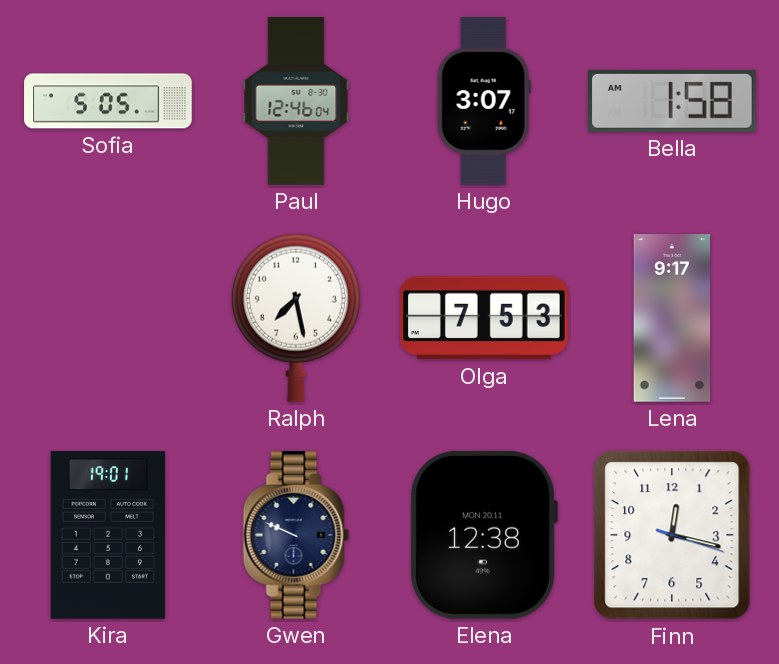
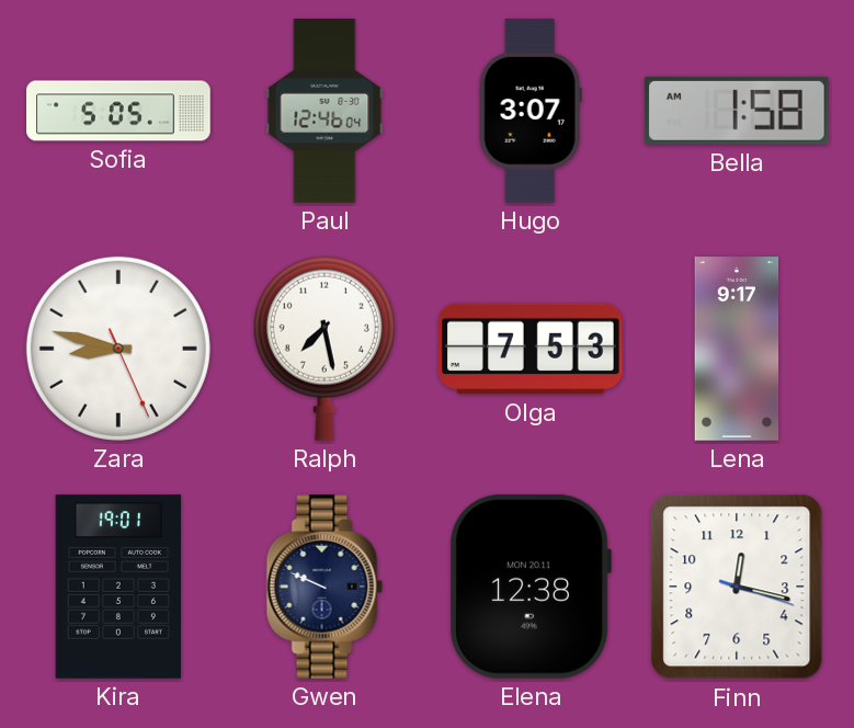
Zara: none -> 8:47
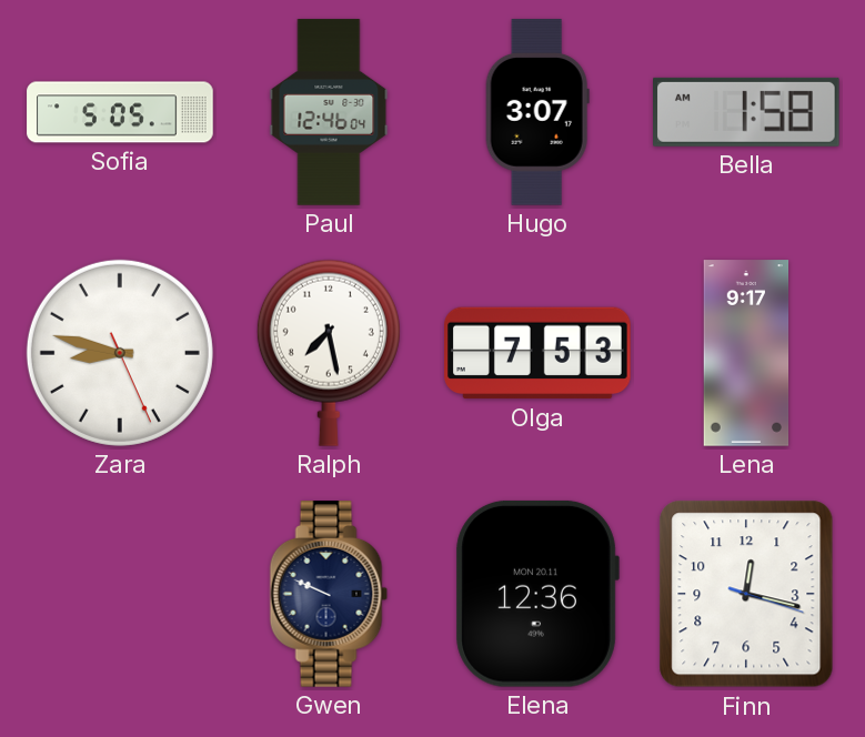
Kira: 19:01 -> none
Elena: 12:38 -> 12:36
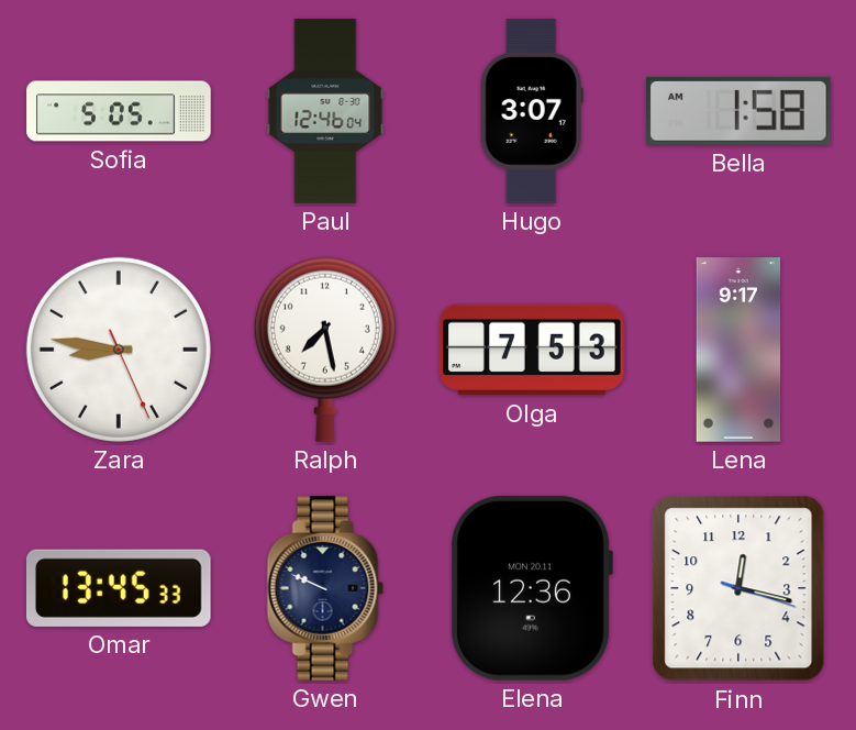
Zara: 8:47 -> 8:46
Omar: none -> 13:45
